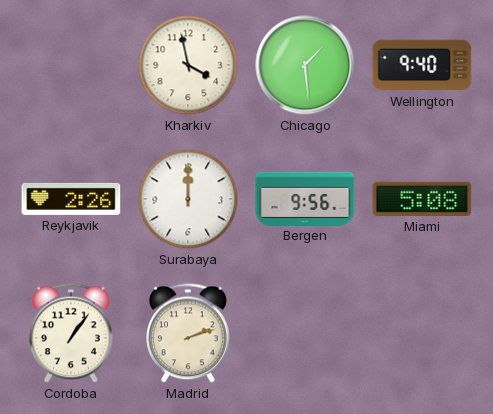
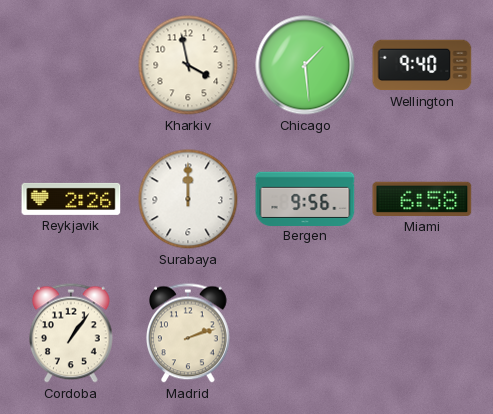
Miami: 5:08 -> 6:58
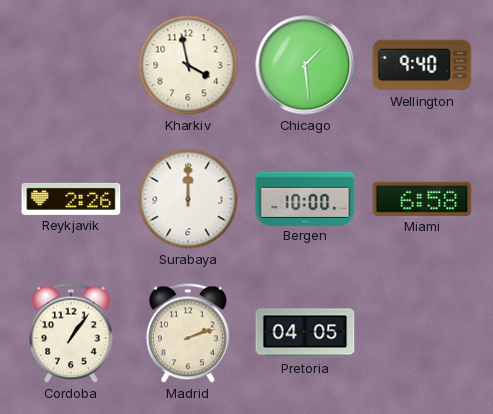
Bergen: 9:56 -> 10:00
Pretoria: none -> 04:05
